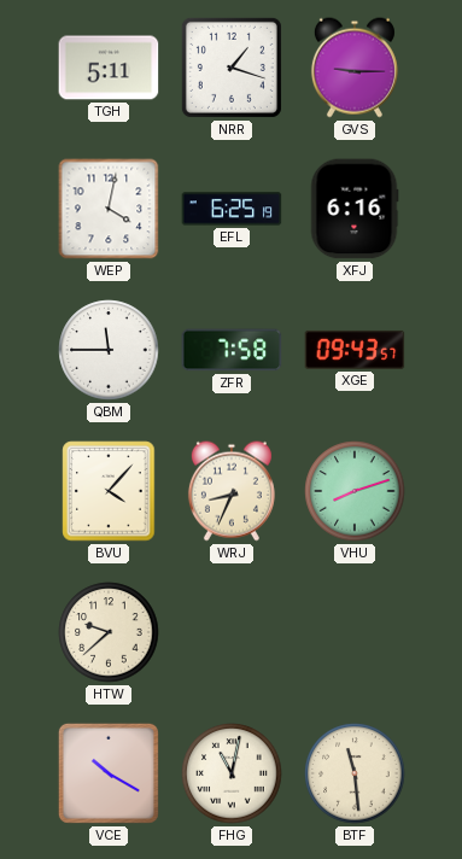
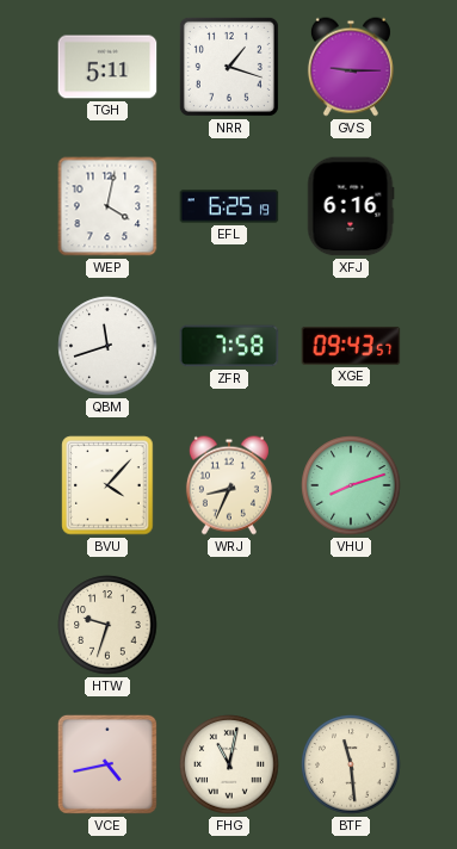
QBM: 11:45 -> 11:42
HTW: 9:38 -> 9:33
VCE: 10:20 -> 4:43
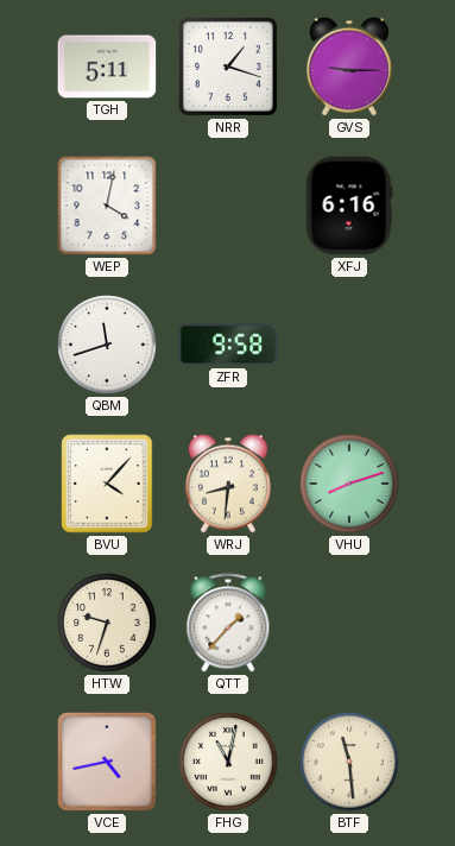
EFL: 6:25 -> none
ZFR: 7:58 -> 9:58
XGE: 09:43 -> none
WRJ: 8:34 -> 8:31
QTT: none -> 1:37
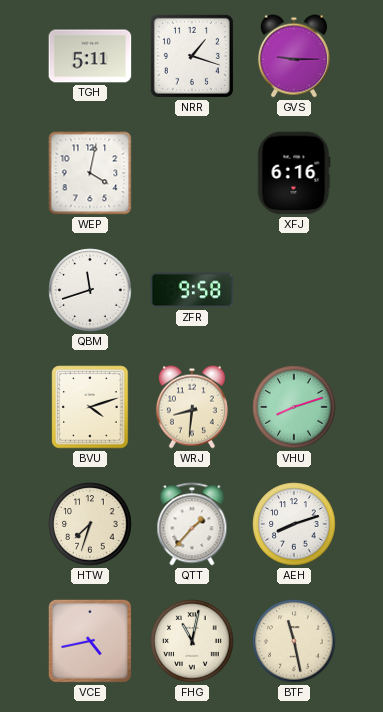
BVU: 4:07 -> 4:12
HTW: 9:33 -> 7:33
AEH: none -> 8:12
BTF: 11:29 -> 11:28
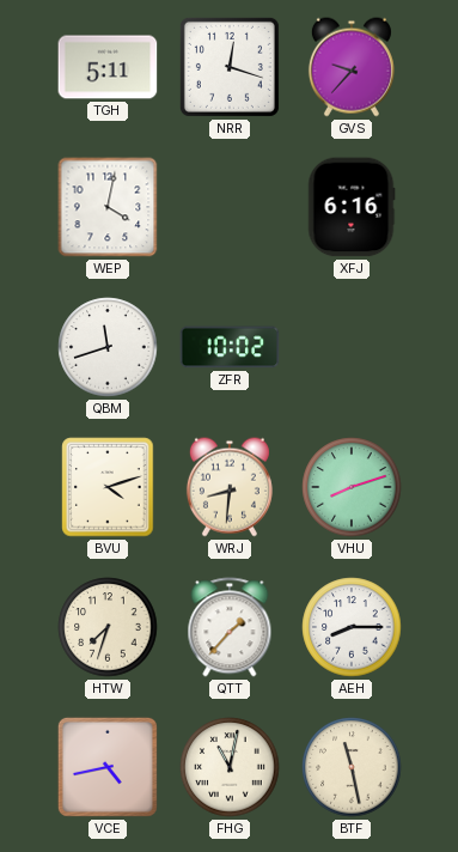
NRR: 1:18 -> 12:18
GVS: 9:15 -> 9:37
ZFR: 9:58 -> 10:02
AEH: 8:12 -> 8:15
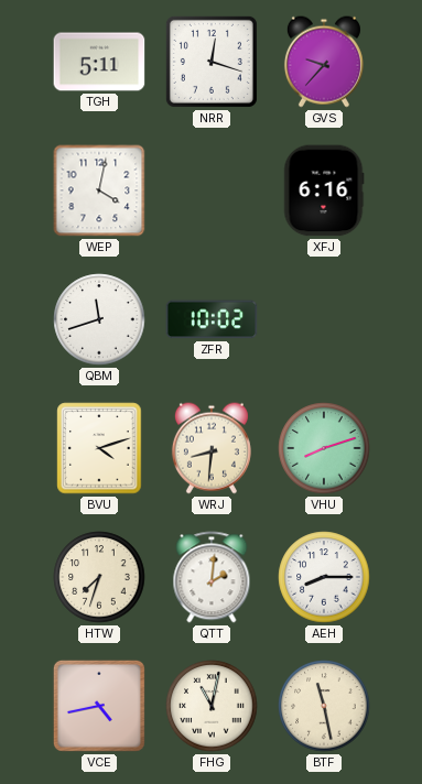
QTT: 1:37 -> 2:01
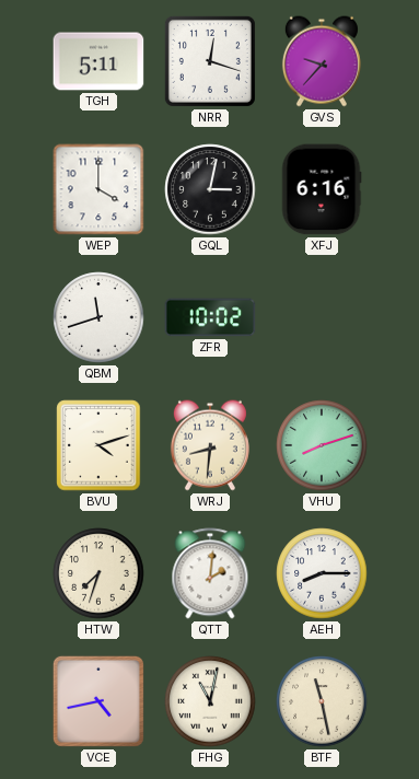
WEP: 4:02 -> 4:00
GQL: none -> 3:02
